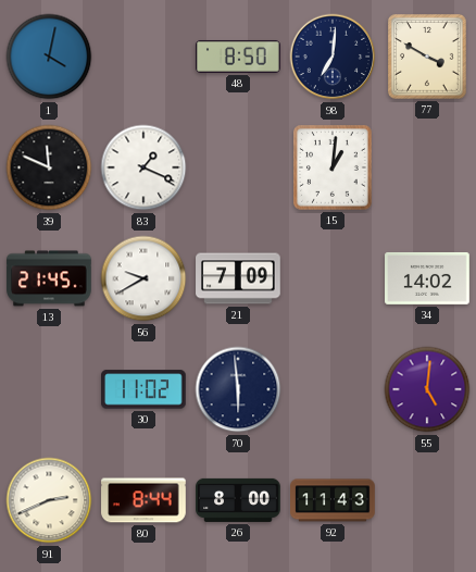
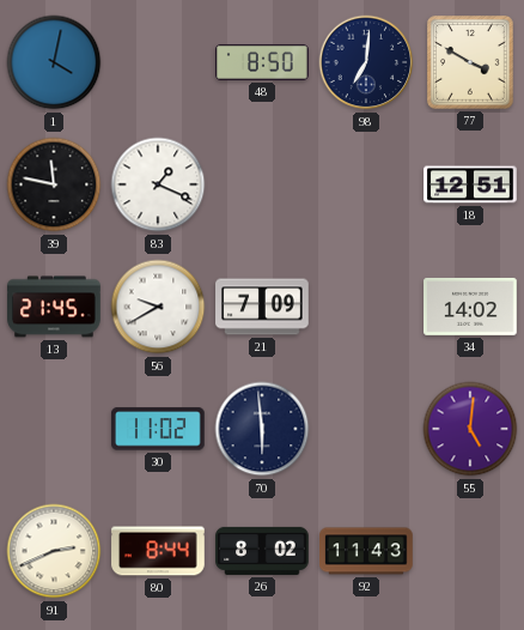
39: 11:49 -> 11:47
15: 1:01 -> none
18: none -> 12:51
26: 8:00 -> 8:02
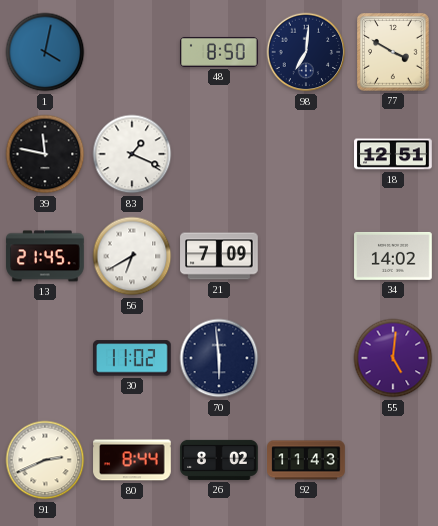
56: 9:40 -> 6:40
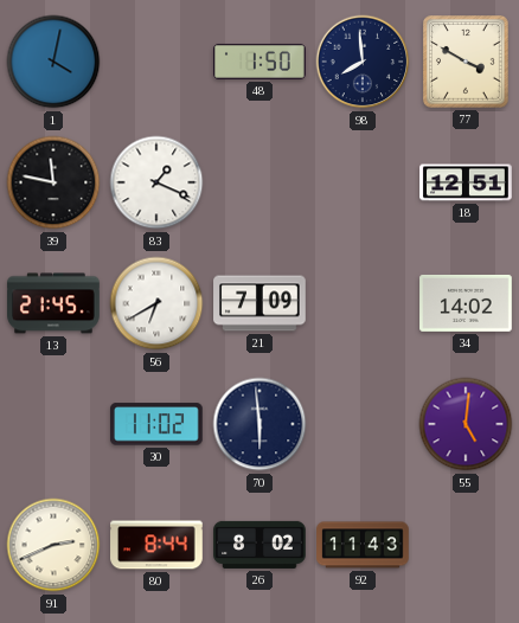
48: 8:50 -> 1:50
98: 7:01 -> 7:59
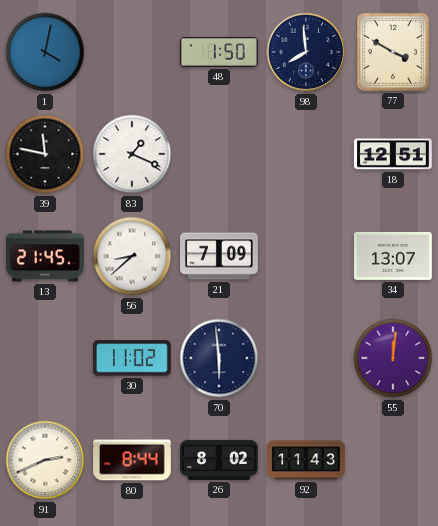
56: 6:40 -> 8:38
34: 14:02 -> 13:07
55: 5:01 -> 12:01
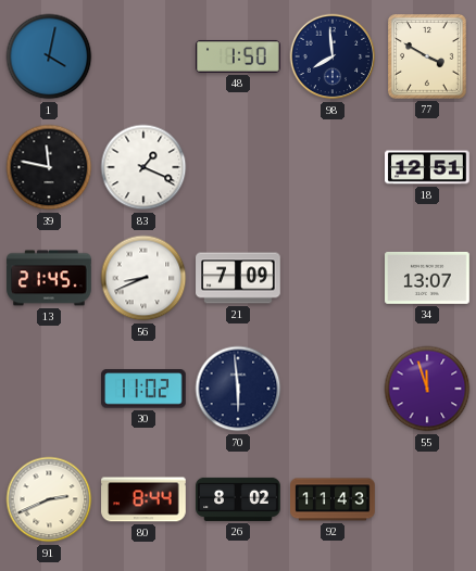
56: 8:38 -> 8:41
55: 12:01 -> 11:57
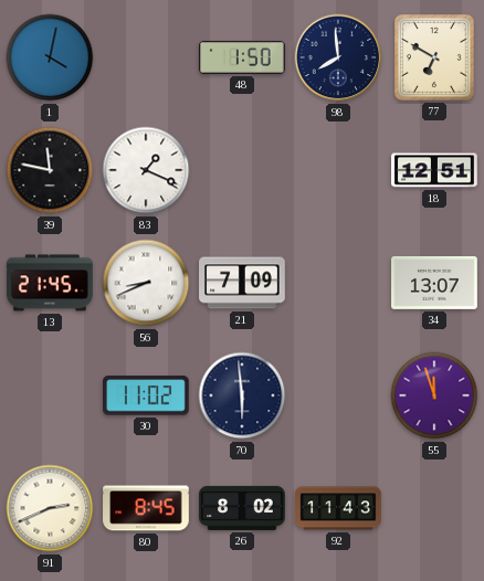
77: 3:50 -> 6:50
80: 8:44 -> 8:45
